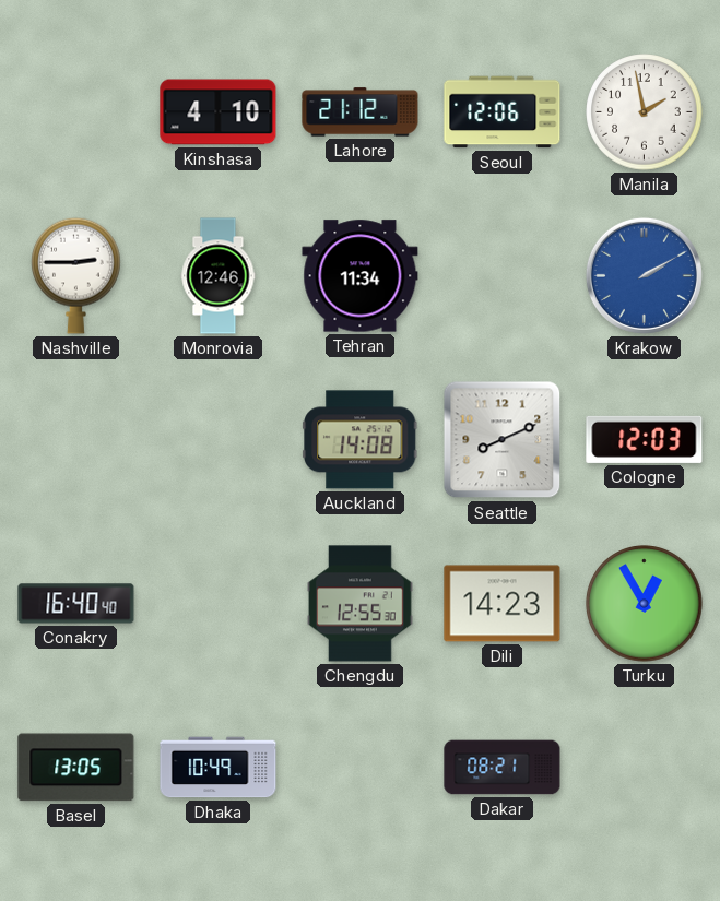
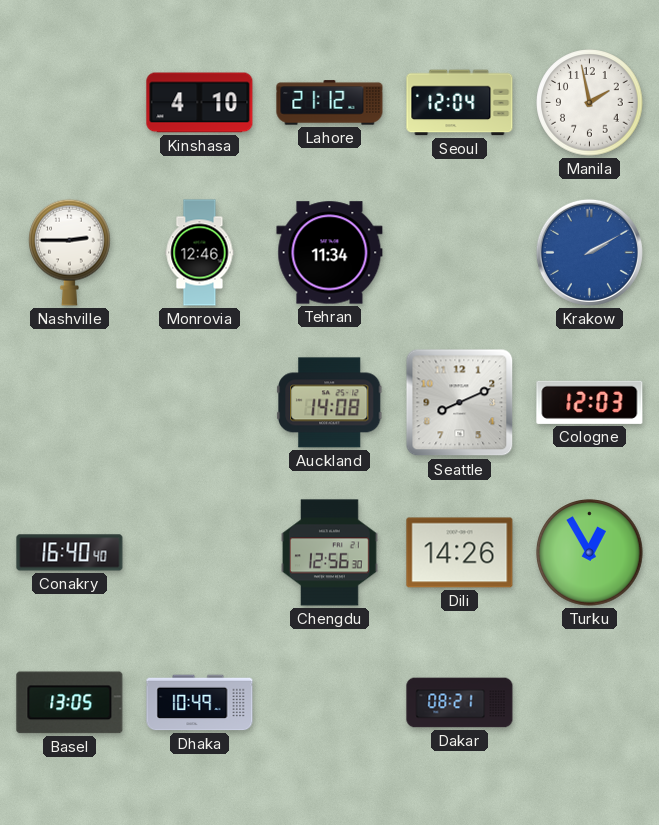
Seoul: 12:06 -> 12:04
Chengdu: 12:55 -> 12:56
Dili: 14:23 -> 14:26
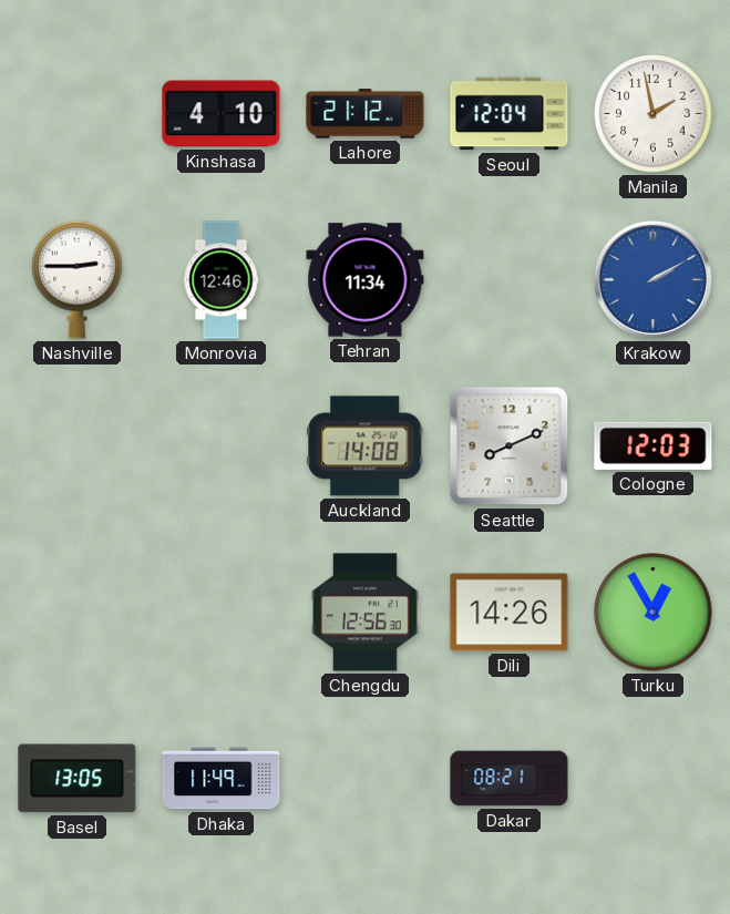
Conakry: 16:40 -> none
Dhaka: 10:49 -> 11:49
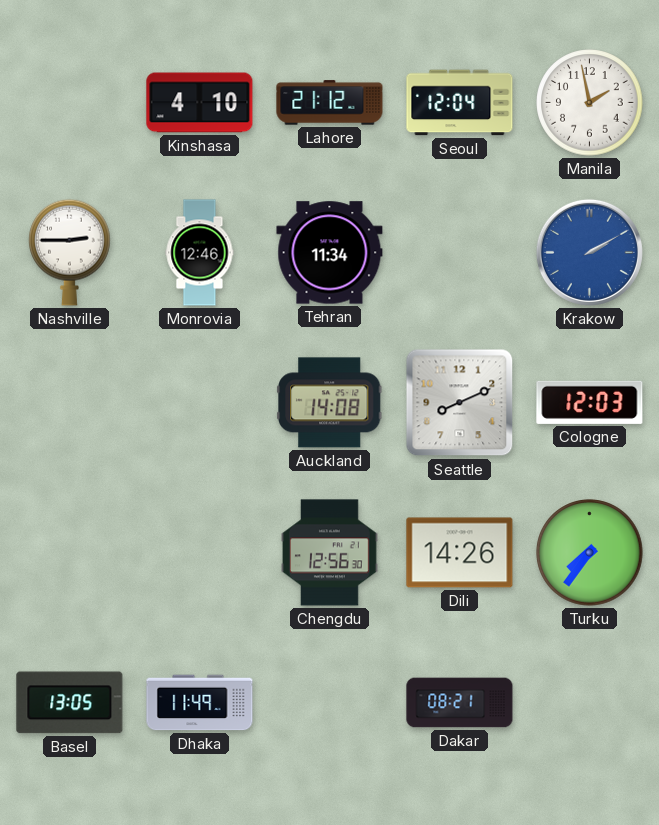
Turku: 12:55 -> 7:36
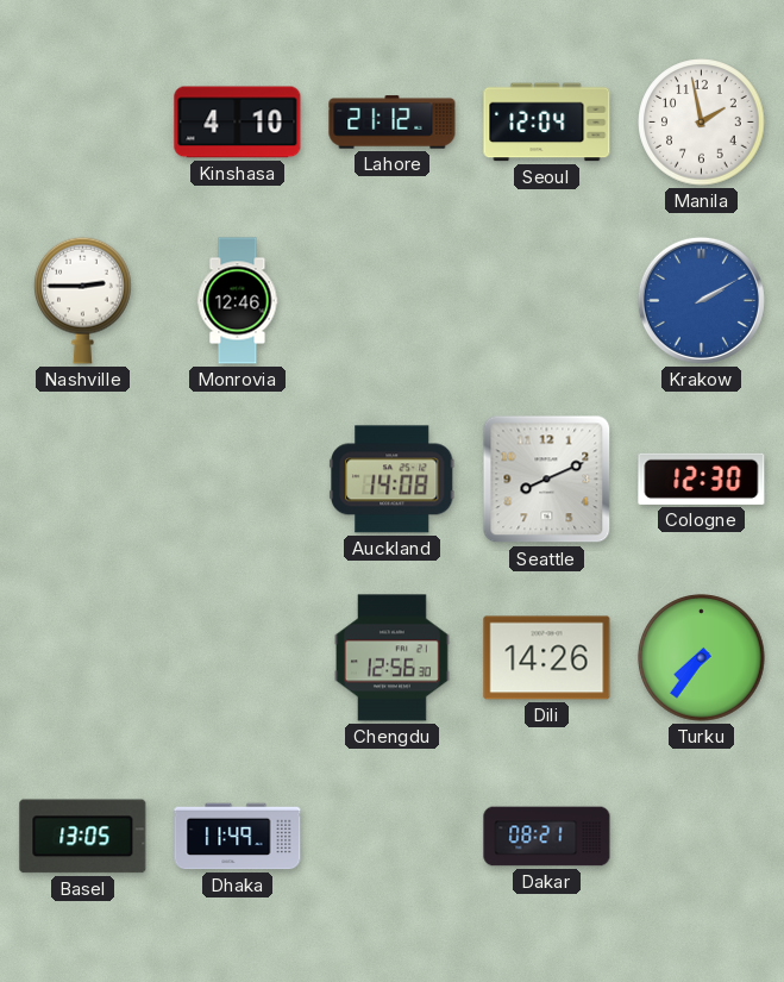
Tehran: 11:34 -> none
Cologne: 12:03 -> 12:30
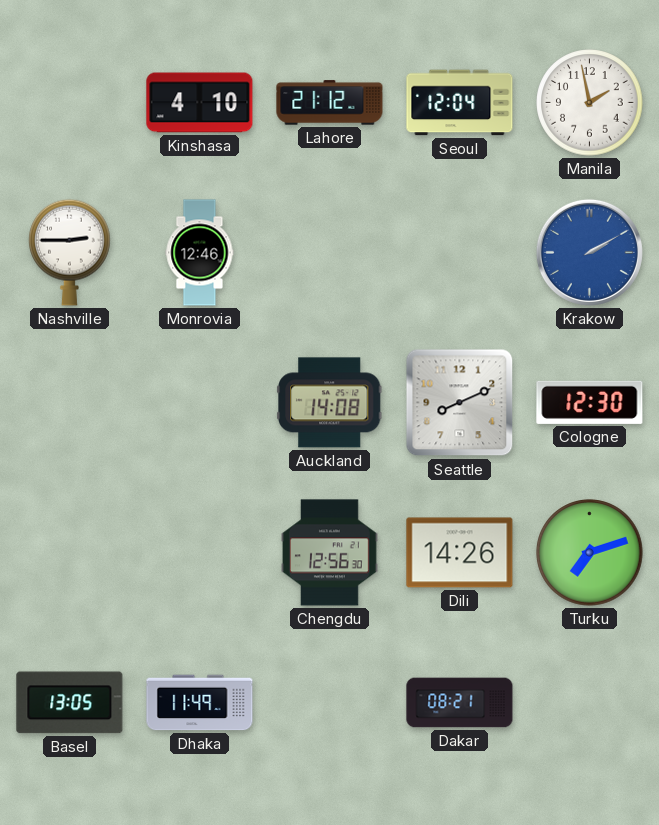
Turku: 7:36 -> 7:12
